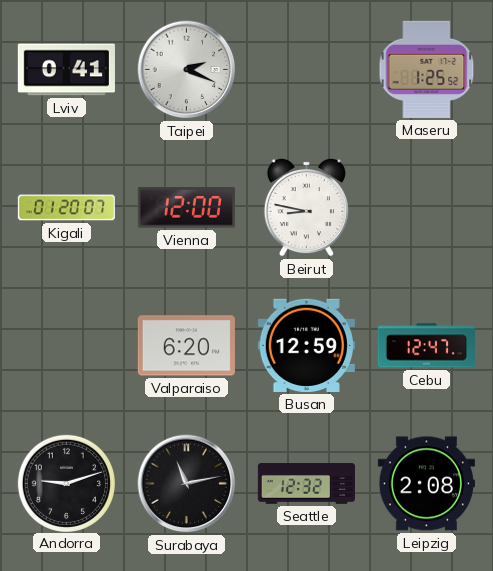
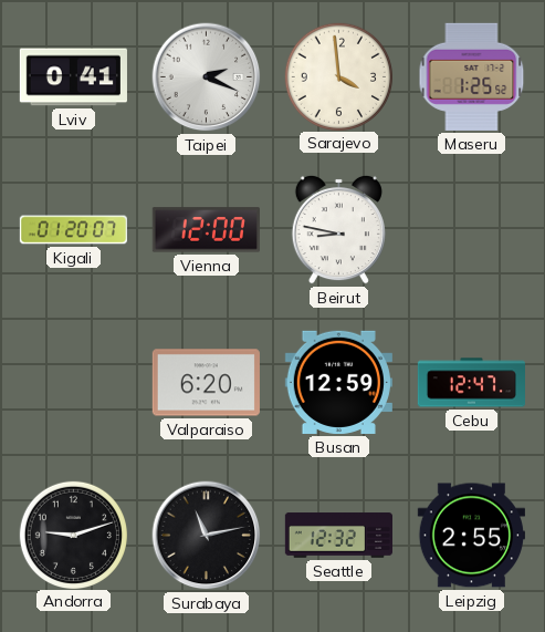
Sarajevo: none -> 3:59
Leipzig: 2:08 -> 2:55
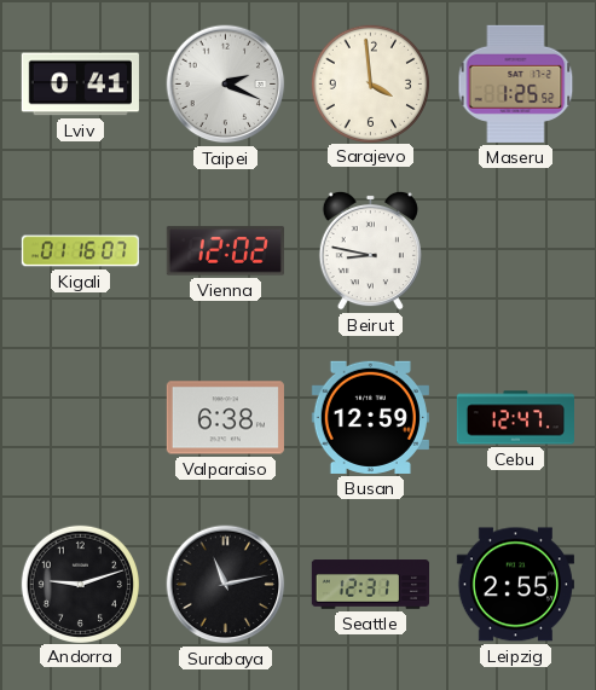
Kigali: 01:20 -> 01:16
Vienna: 12:00 -> 12:02
Valparaiso: 6:20 -> 6:38
Seattle: 12:32 -> 12:31
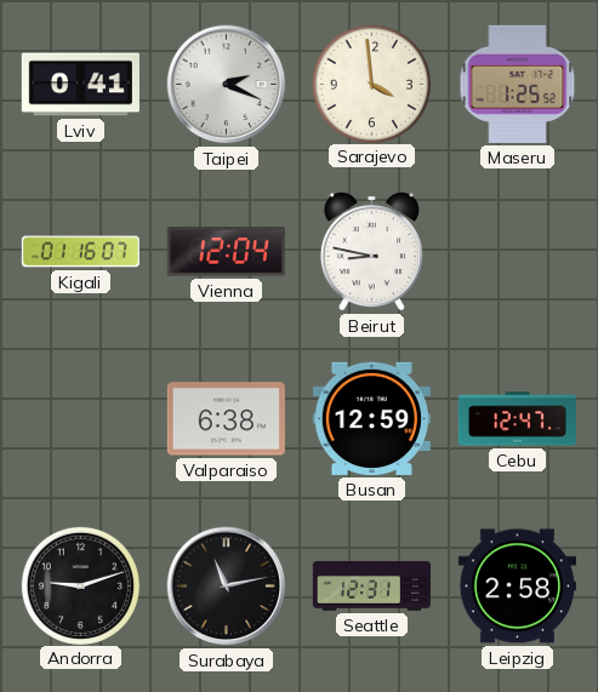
Vienna: 12:02 -> 12:04
Leipzig: 2:55 -> 2:58
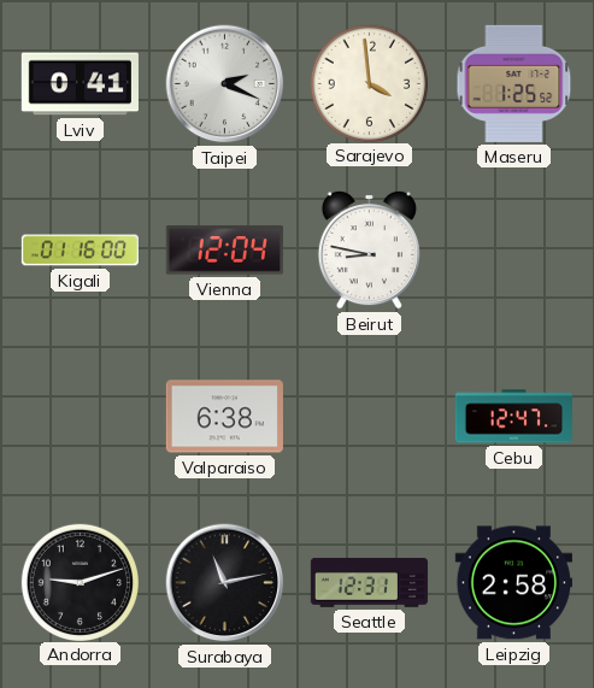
Kigali: 01:16:07 -> 01:16:00
Busan: 12:59 -> none
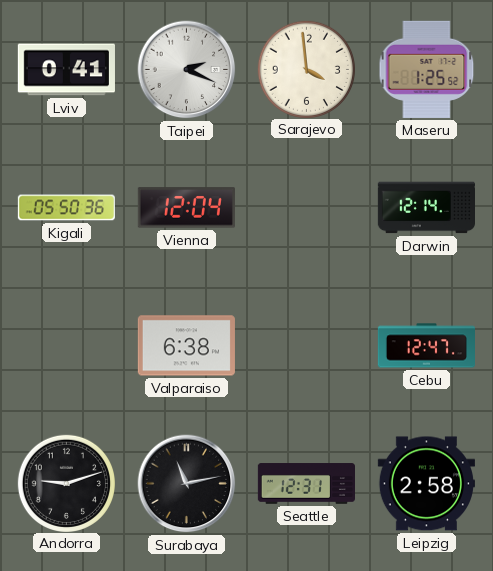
Kigali: 01:16 -> 05:50
Beirut: 8:47 -> none
Darwin: none -> 12:14
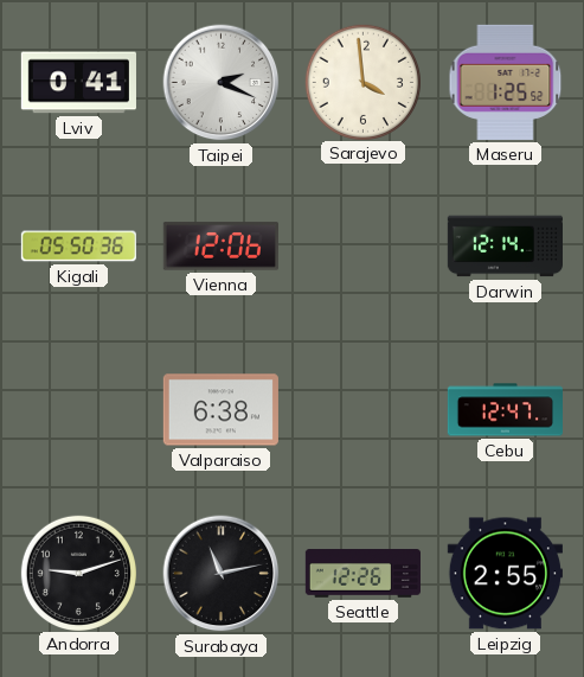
Vienna: 12:04 -> 12:06
Seattle: 12:31 -> 12:26
Leipzig: 2:58 -> 2:55
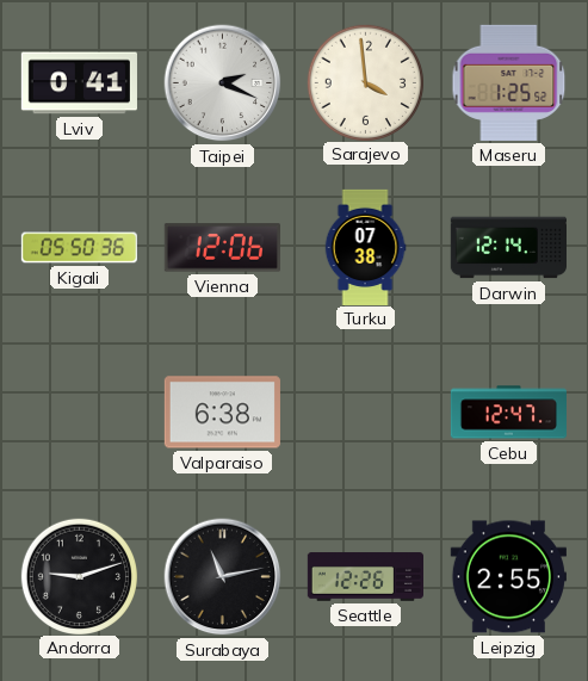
Turku: none -> 07:38
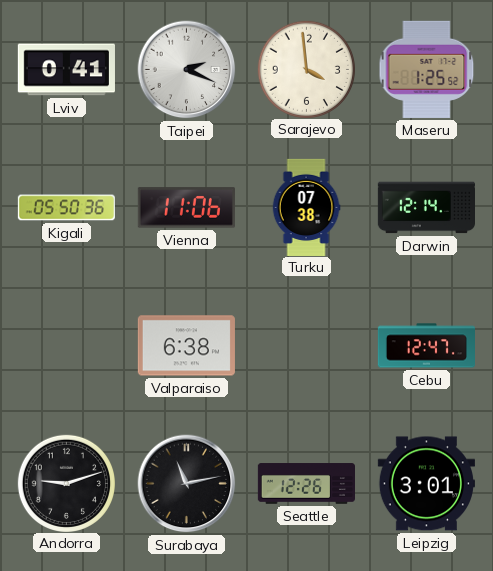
Vienna: 12:06 -> 11:06
Leipzig: 2:55 -> 3:01
